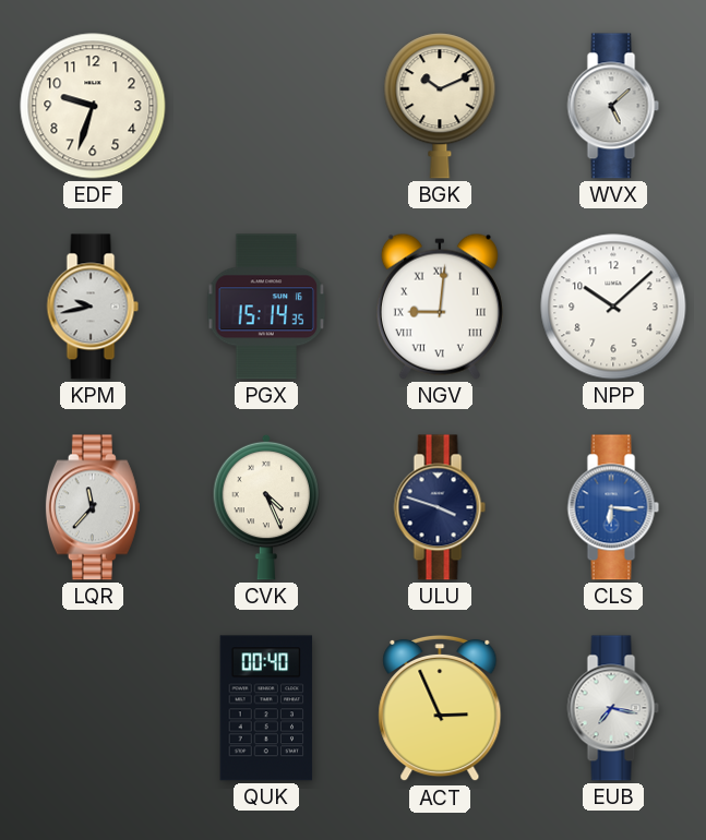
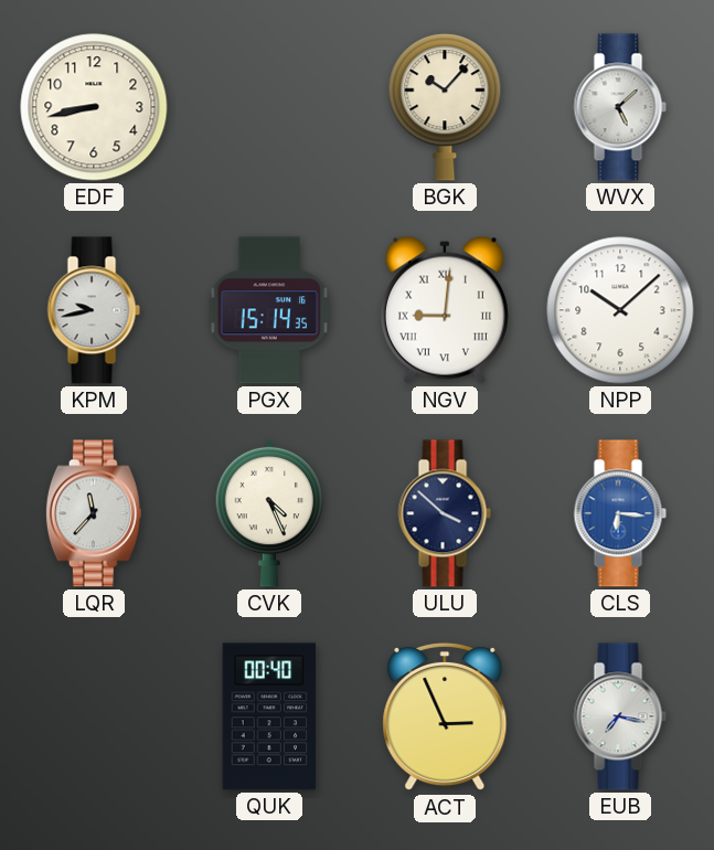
EDF: 9:33 -> 8:43
BGK: 10:11 -> 10:07
ULU: 3:48 -> 3:52
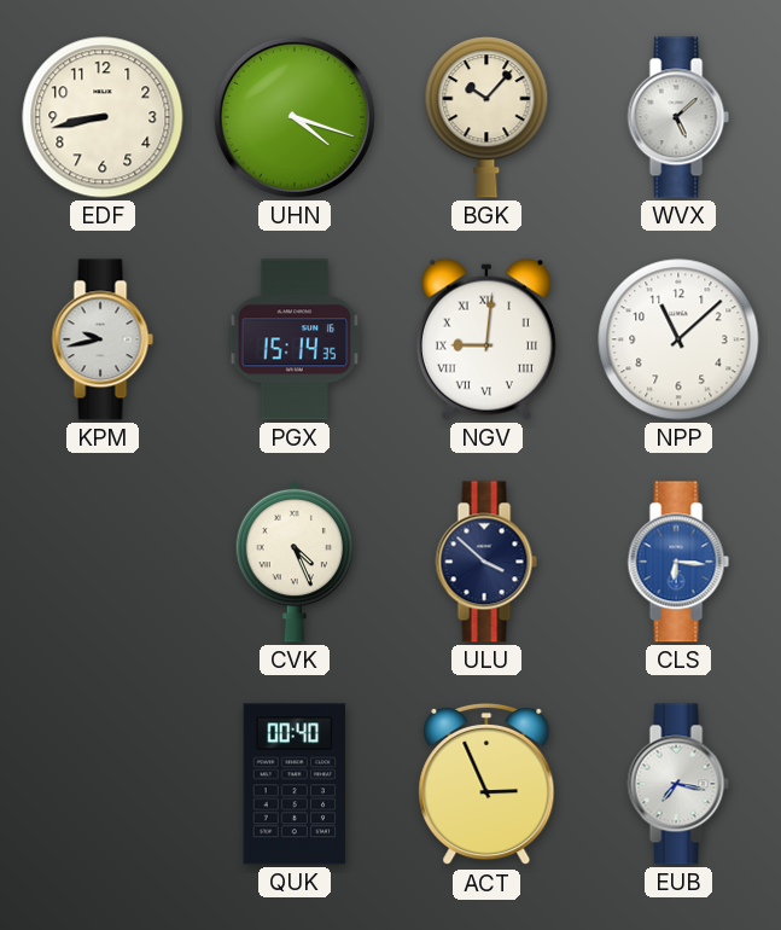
UHN: none -> 4:18
NPP: 10:08 -> 11:08
LQR: 11:37 -> none
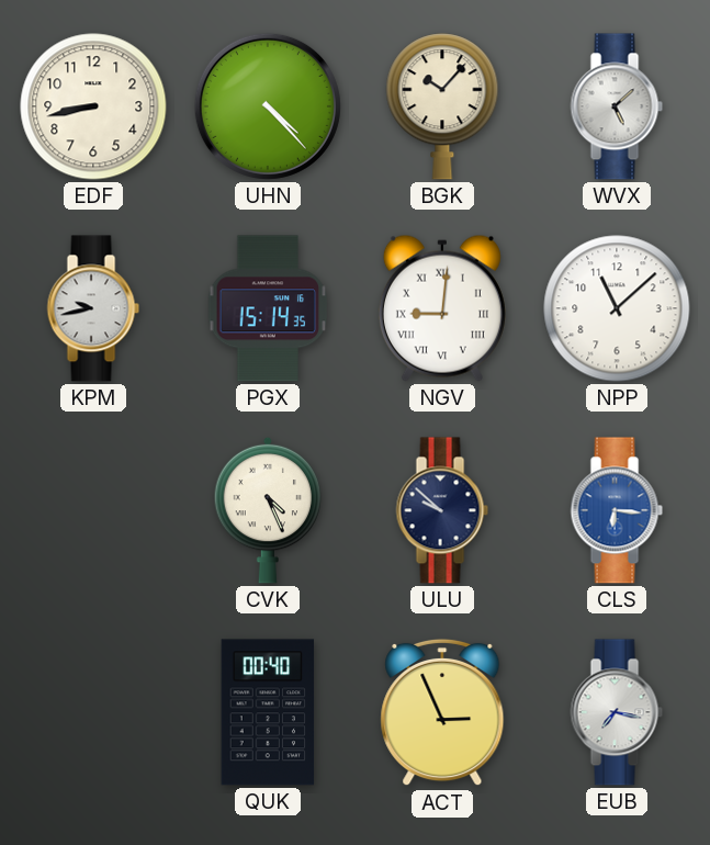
UHN: 4:18 -> 4:23
ULU: 3:52 -> 9:52
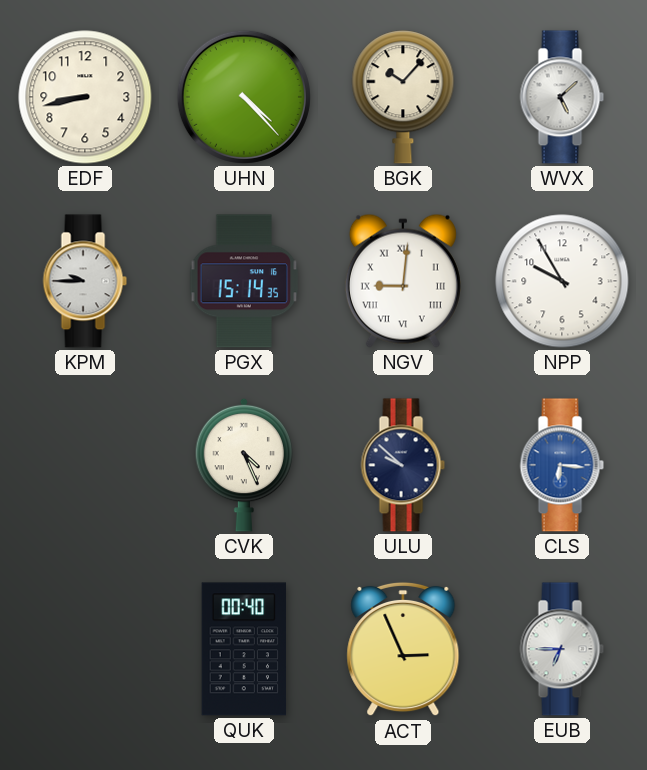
KPM: 9:43 -> 9:45
NPP: 11:08 -> 9:55
EUB: 7:17 -> 6:45
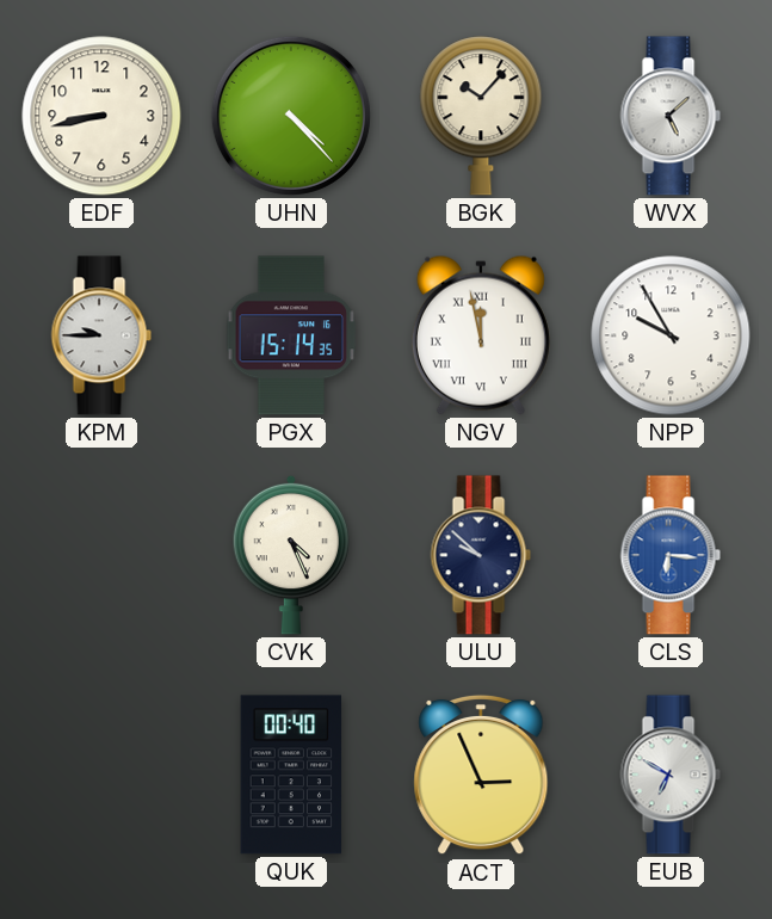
NGV: 9:01 -> 11:58
EUB: 6:45 -> 6:50
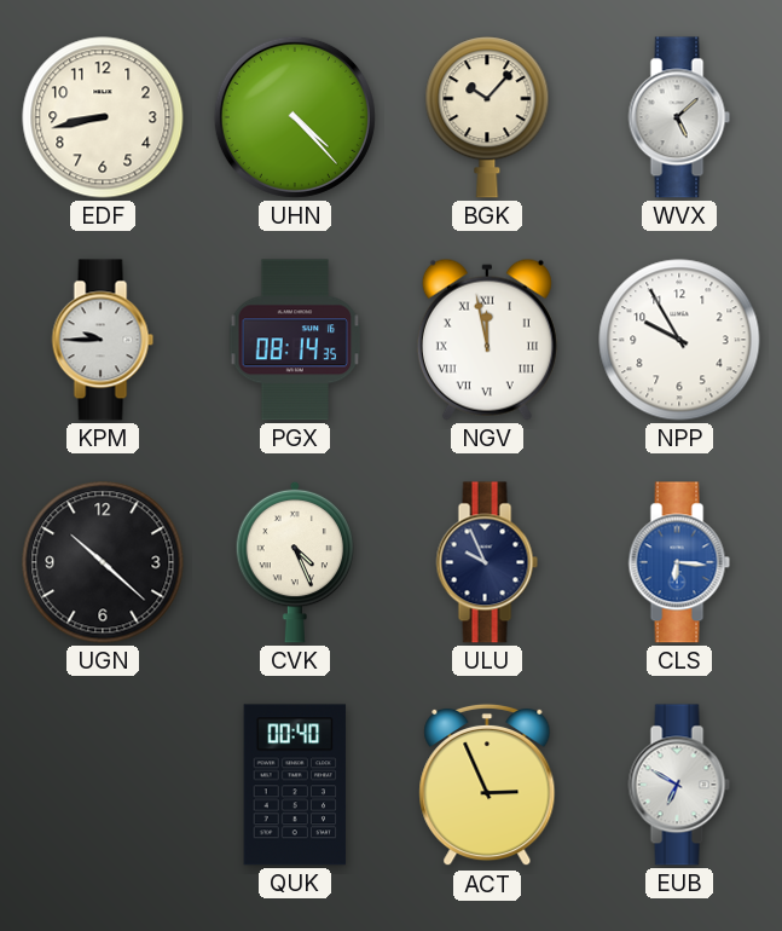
PGX: 15:14 -> 08:14
UGN: none -> 10:22
ULU: 9:52 -> 9:56
